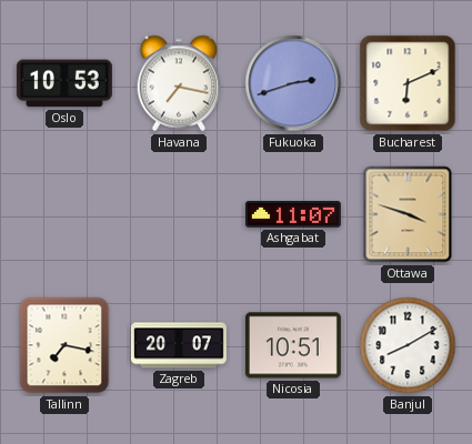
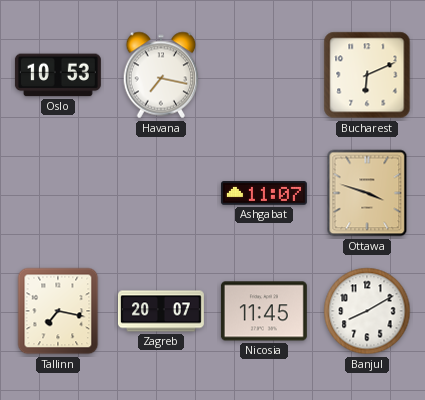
Fukuoka: 2:42 -> none
Nicosia: 10:51 -> 11:45
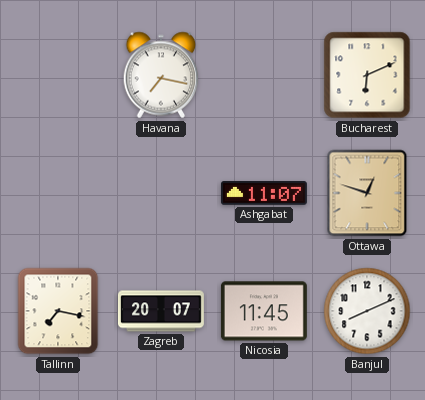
Oslo: 10:53 -> none
Ottawa: 3:48 -> 12:48
Banjul: 8:10 -> 8:11
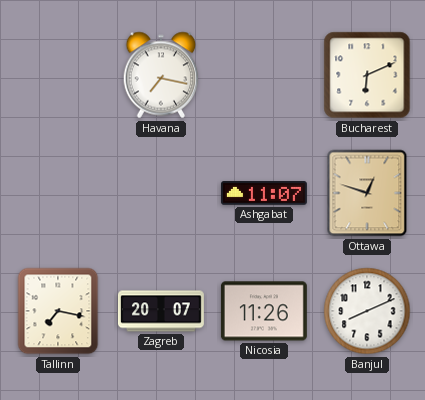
Nicosia: 11:45 -> 11:26
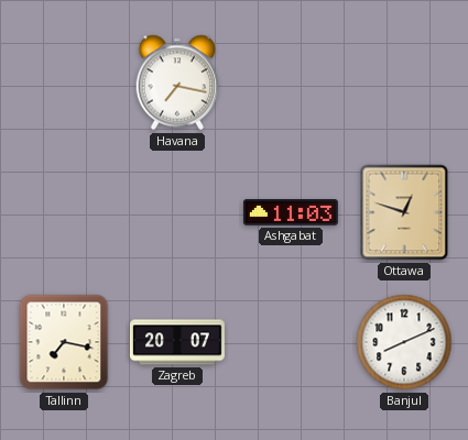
Bucharest: 6:11 -> none
Ashgabat: 11:07 -> 11:03
Nicosia: 11:26 -> none
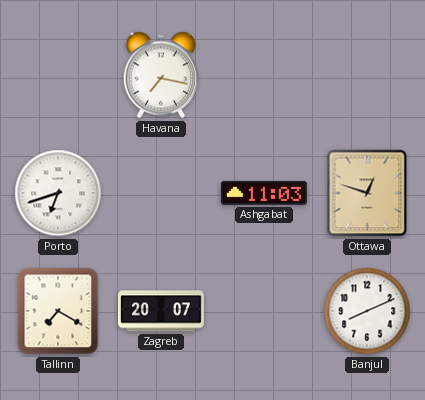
Porto: none -> 6:42
Tallinn: 7:17 -> 7:20
